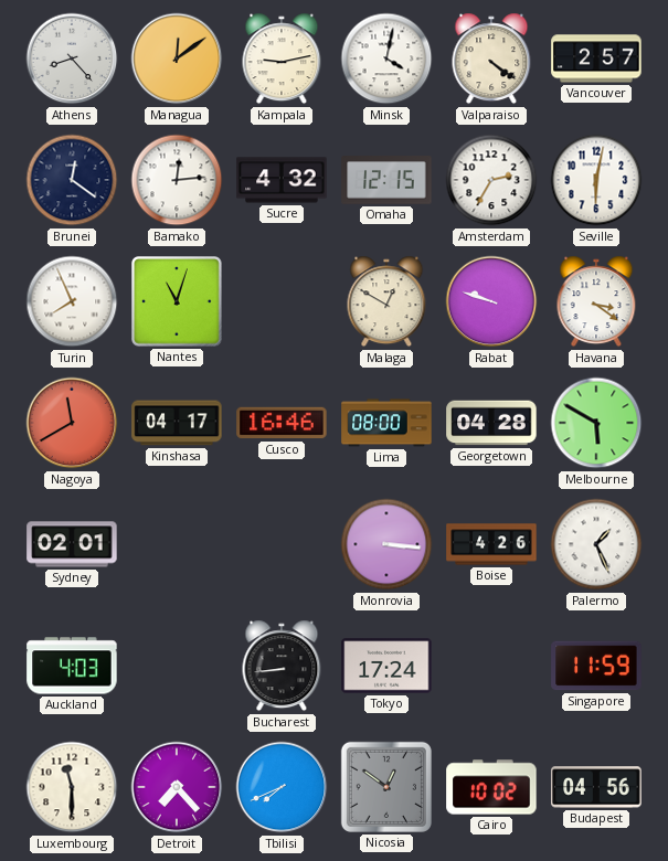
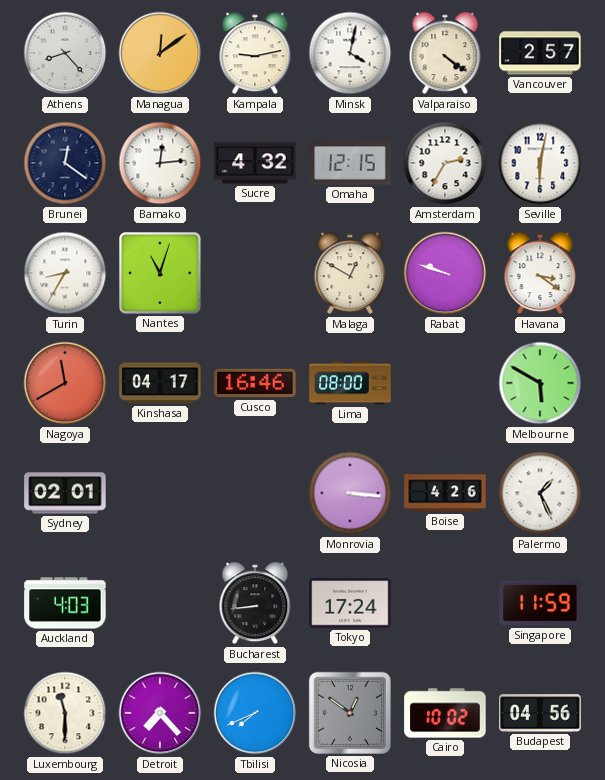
Turin: 7:56 -> 8:35
Georgetown: 04:28 -> none
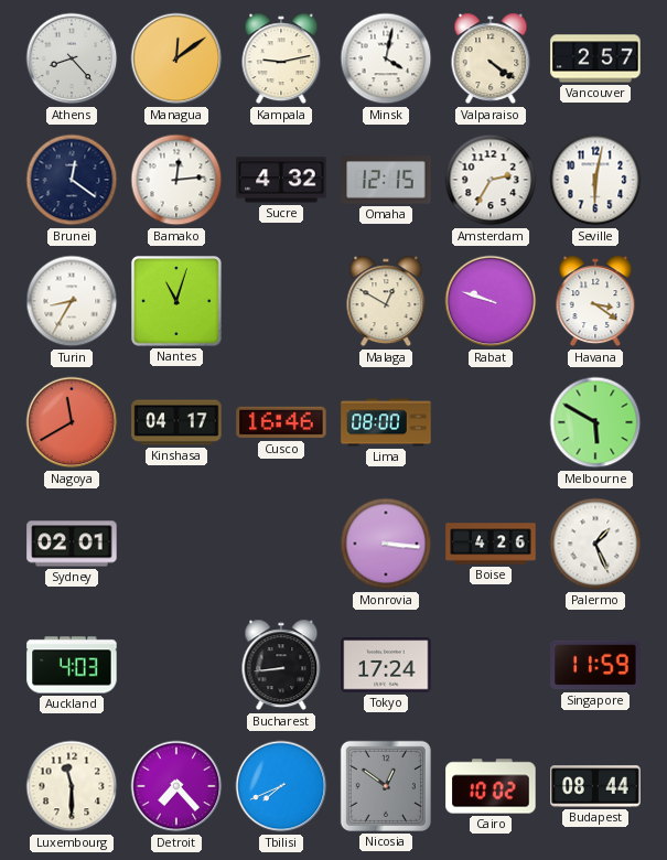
Budapest: 04:56 -> 08:44
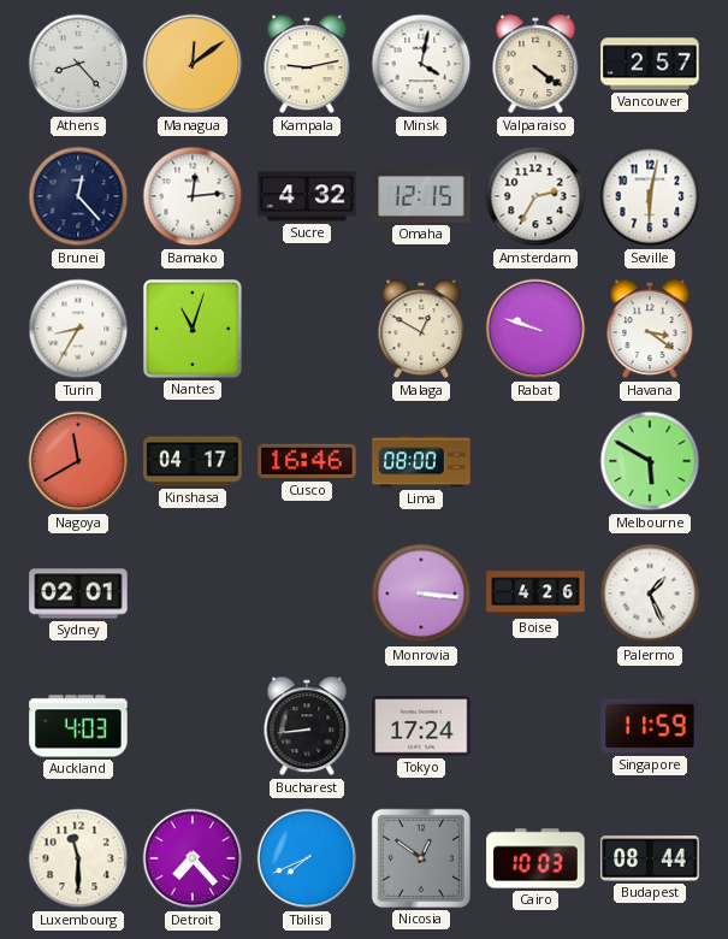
Brunei: 12:21 -> 12:23
Cairo: 10:02 -> 10:03
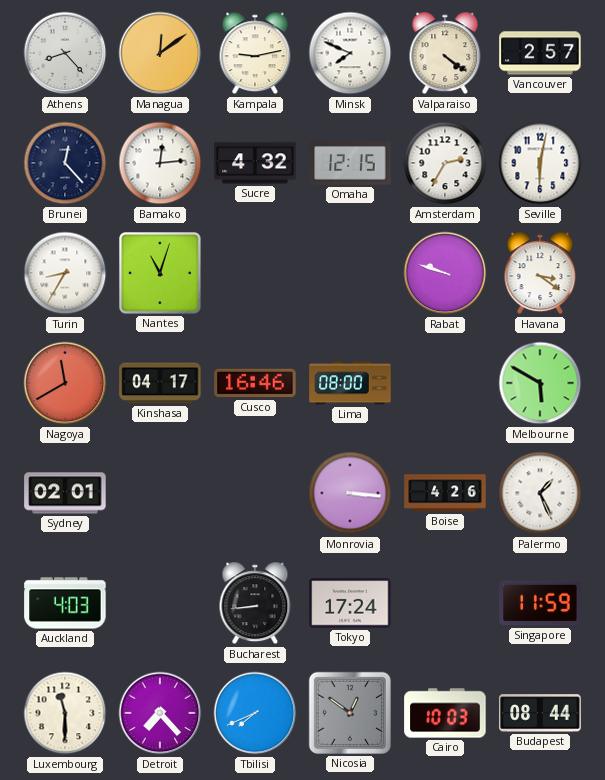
Minsk: 4:02 -> 7:49
Malaga: 12:50 -> none
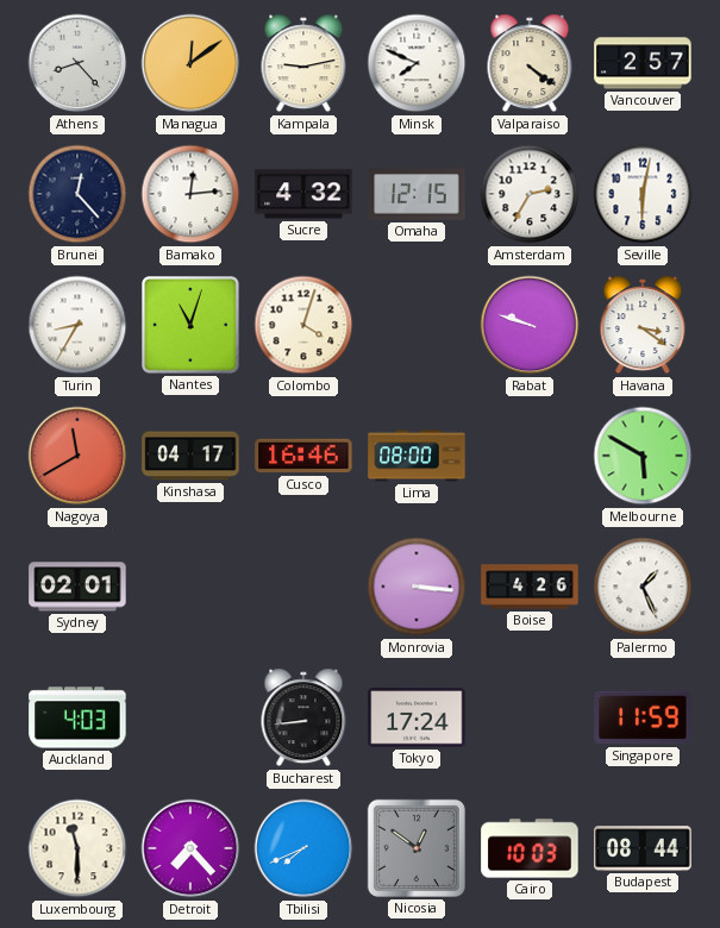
Colombo: none -> 4:03
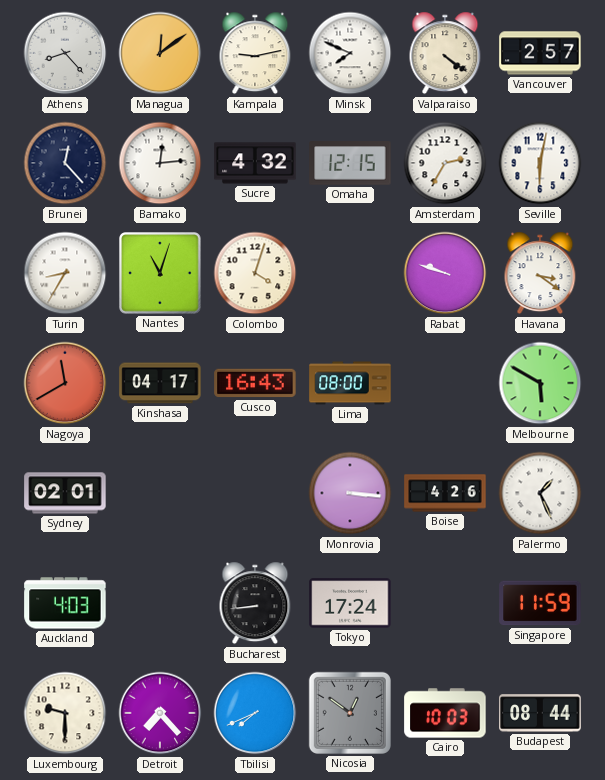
Cusco: 16:46 -> 16:43
Luxembourg: 11:30 -> 9:30
